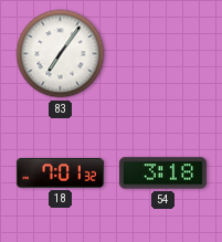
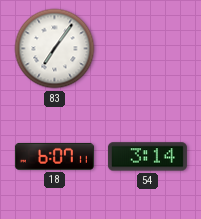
18: 7:01 -> 6:07
54: 3:18 -> 3:14
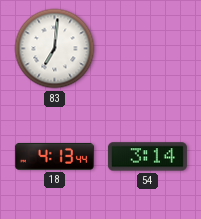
83: 7:06 -> 7:01
18: 6:07 -> 4:13
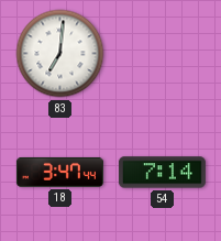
18: 4:13 -> 3:47
54: 3:14 -> 7:14
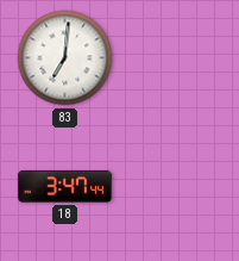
54: 7:14 -> none
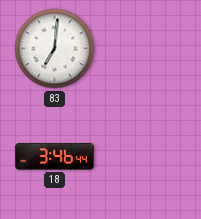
18: 3:47 -> 3:46
